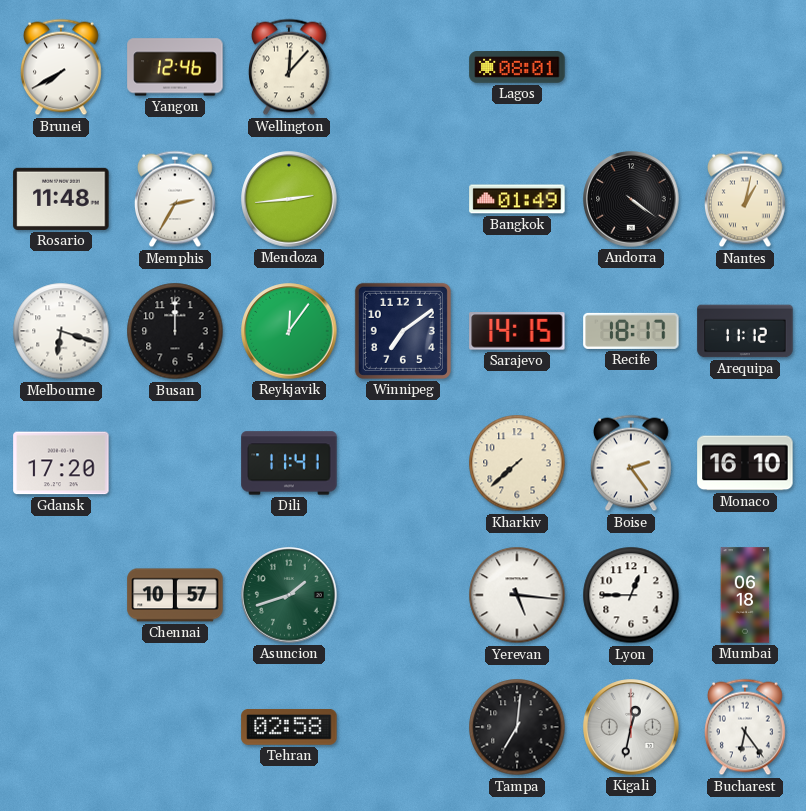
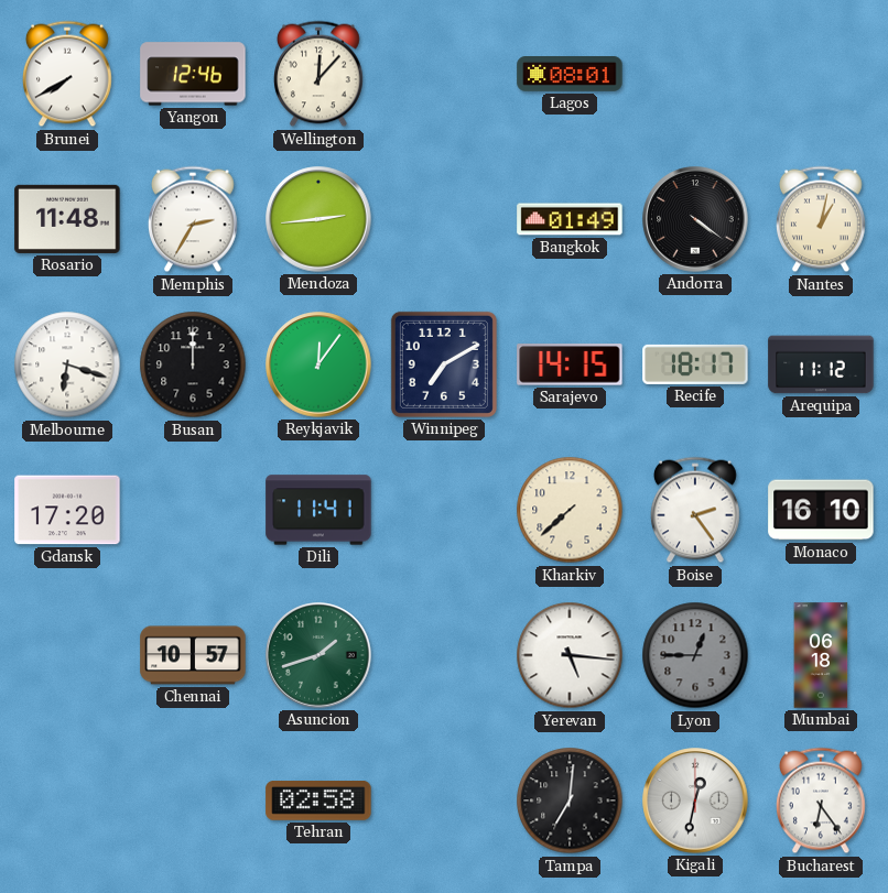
Winnipeg: 7:09 -> 7:10
Lyon dial: white -> grey
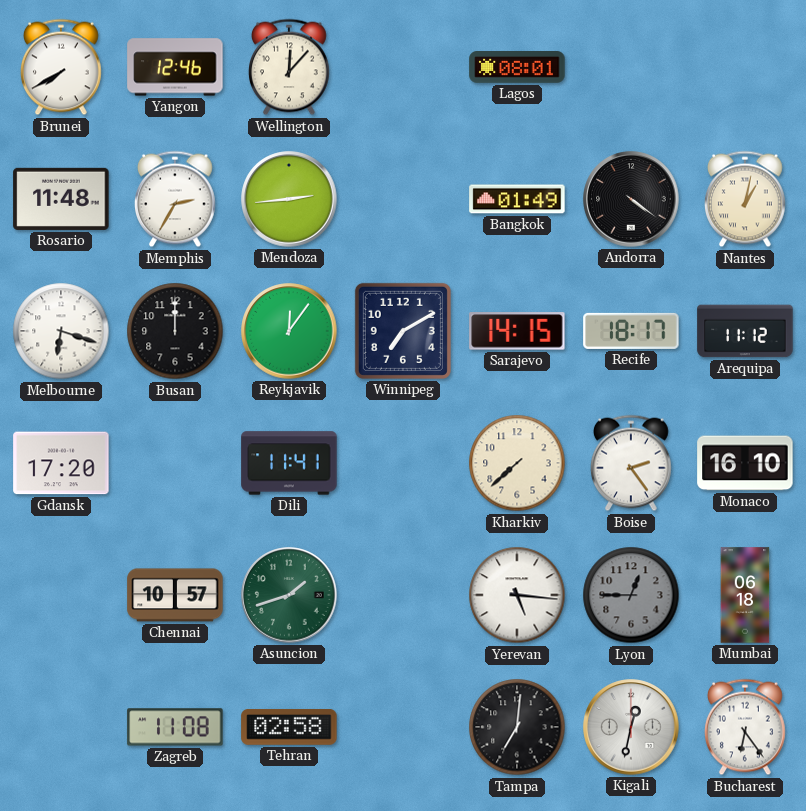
Zagreb: none -> 11:08
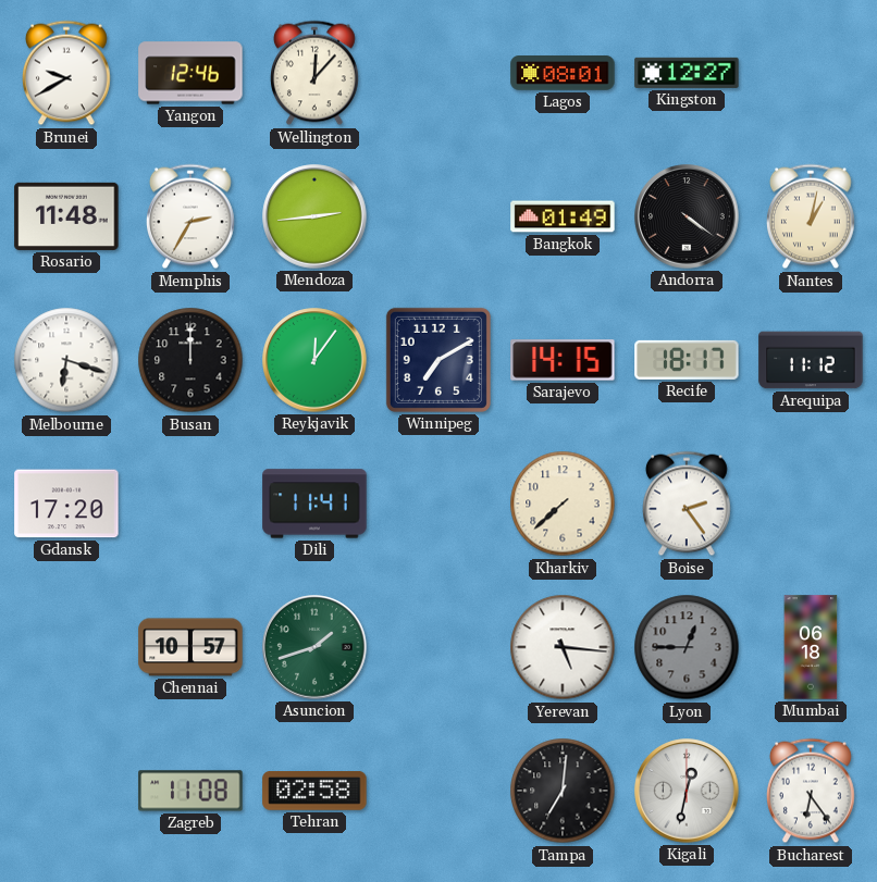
Brunei: 7:40 -> 9:40
Kingston: none -> 12:27
Monaco: 16:10 -> none
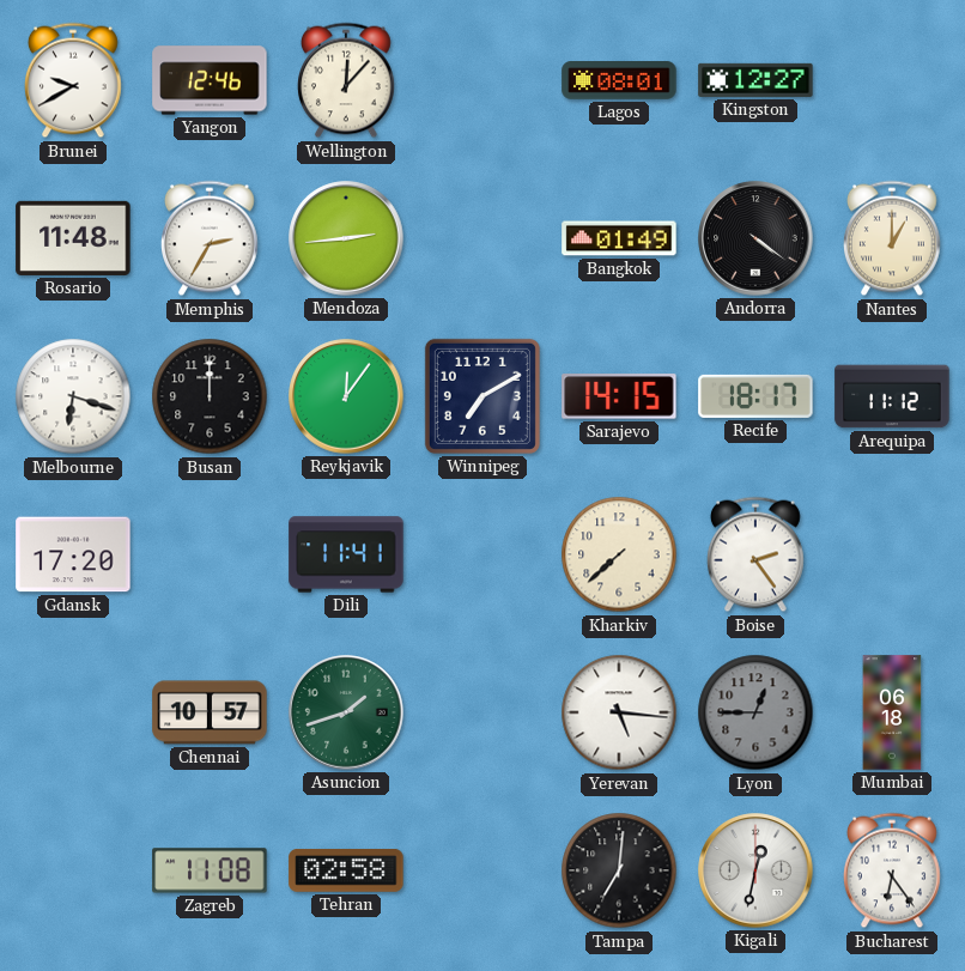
Nantes: 1:02 -> 1:00
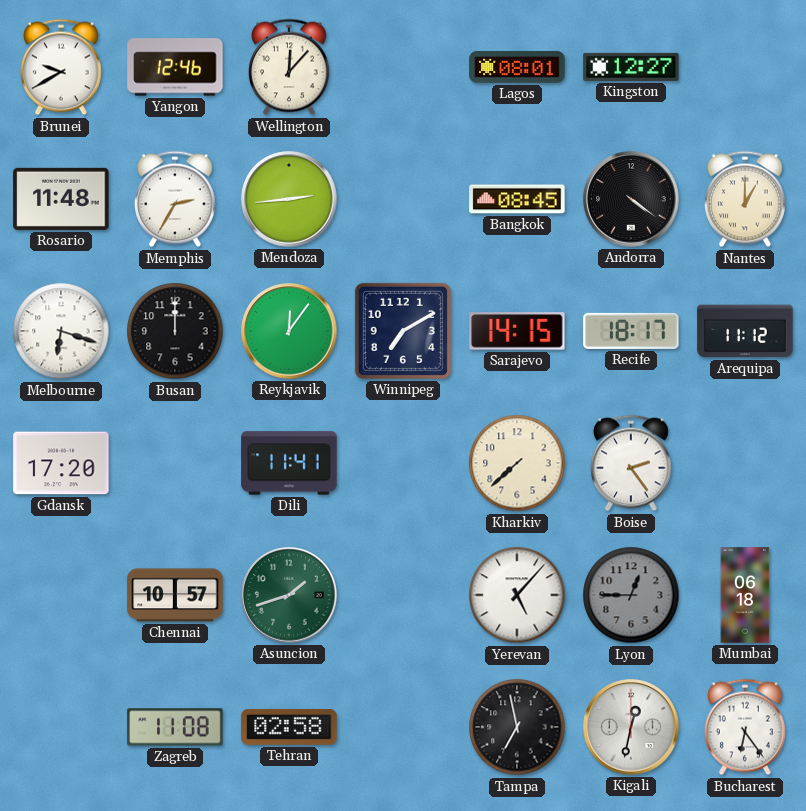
Bangkok: 01:49 -> 08:45
Yerevan: 5:16 -> 5:07
Tampa: 7:01 -> 6:58
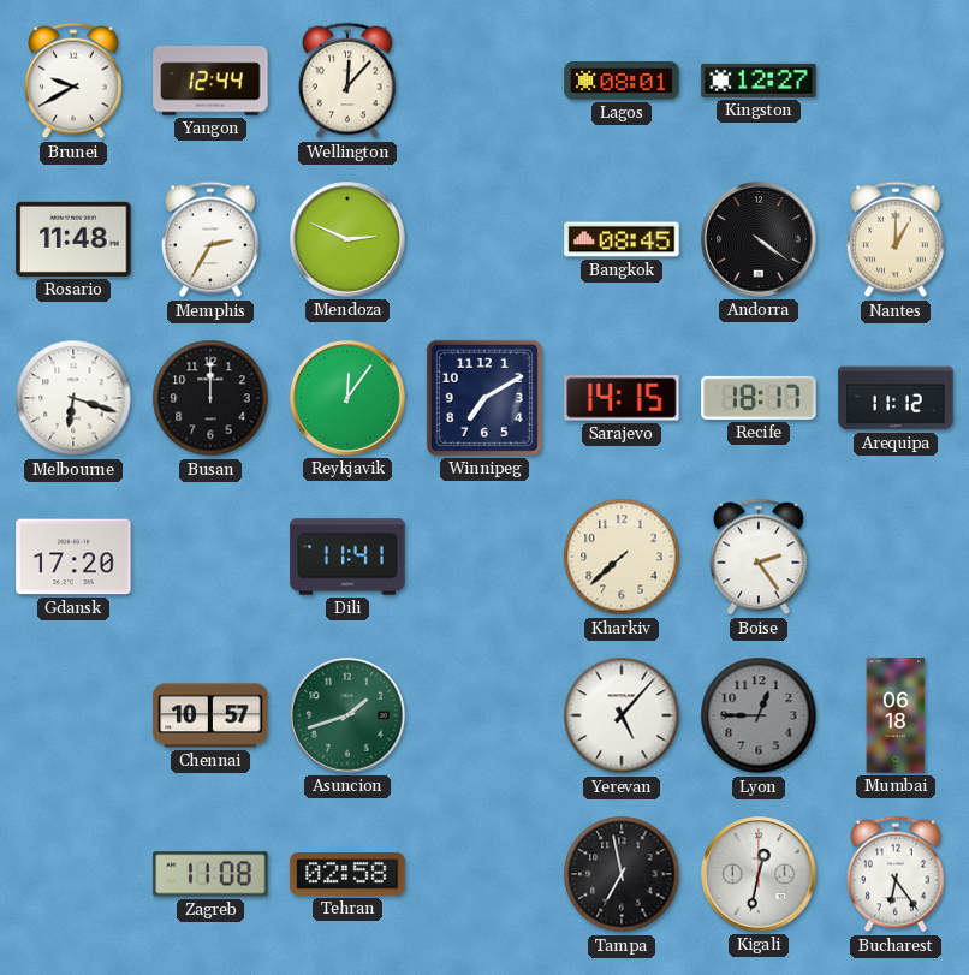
Yangon: 12:46 -> 12:44
Mendoza: 2:44 -> 2:49
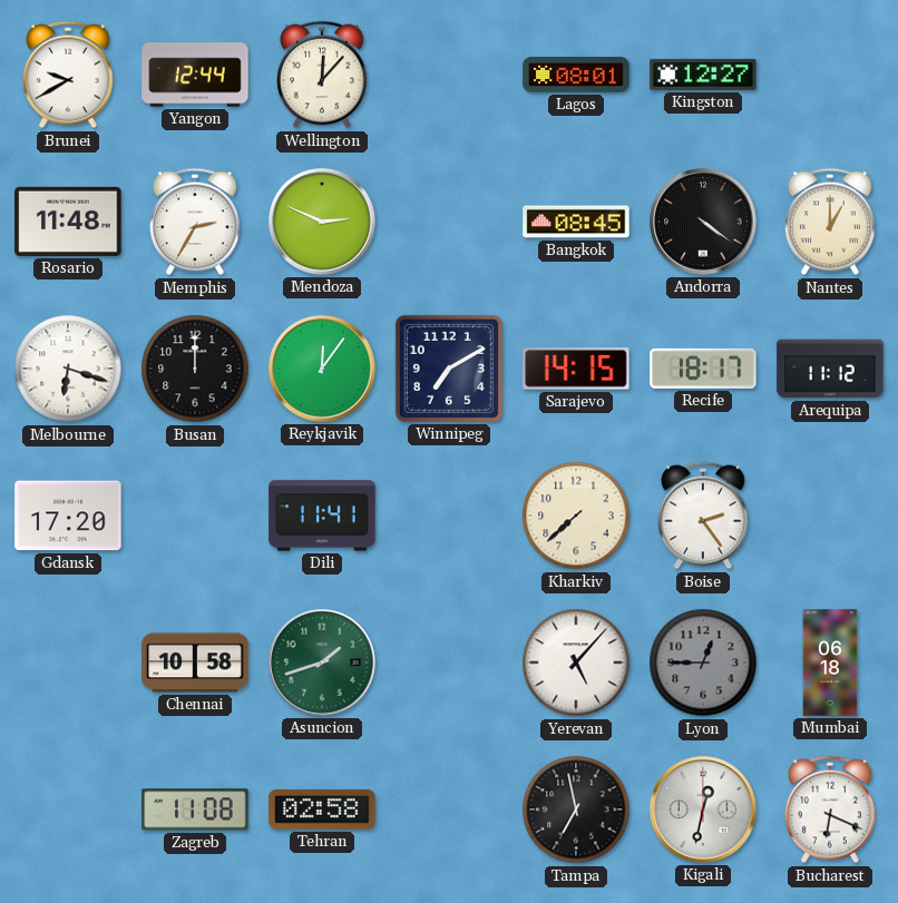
Chennai: 10:57 -> 10:58
Bucharest: 6:24 -> 6:19
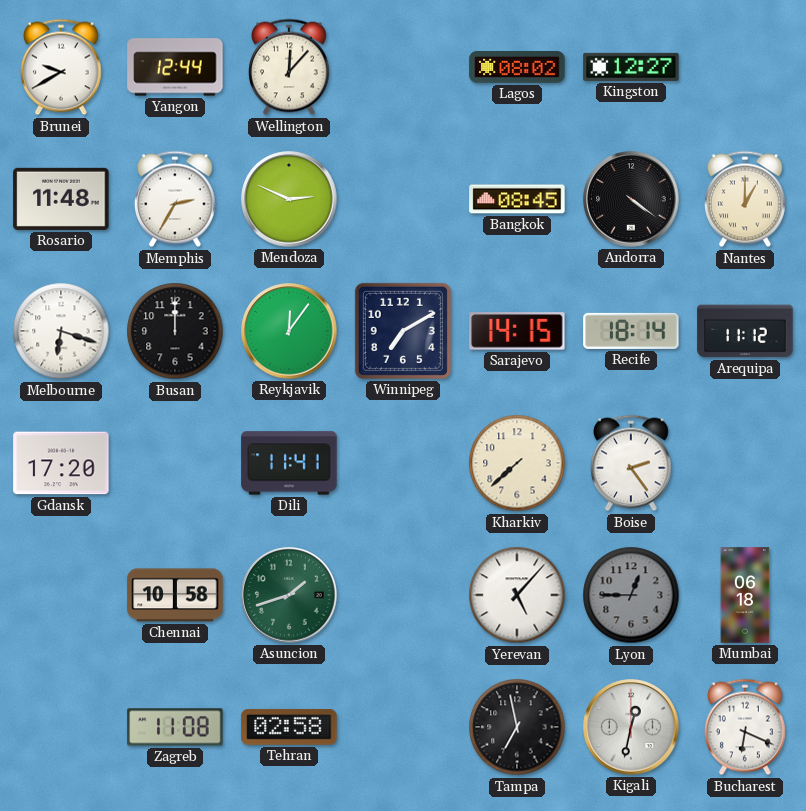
Lagos: 08:01 -> 08:02
Recife: 18:17 -> 18:14
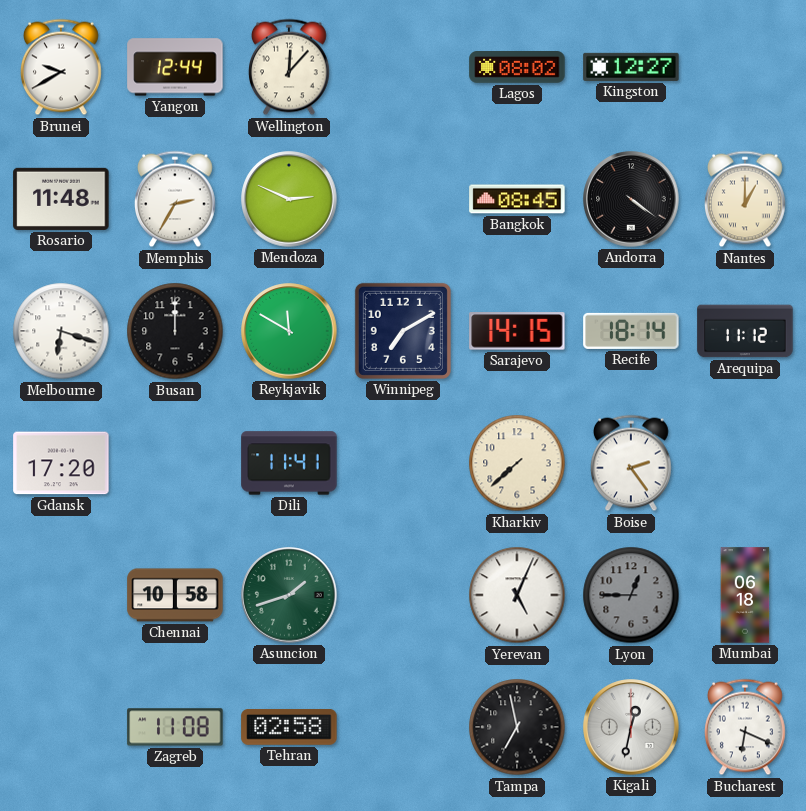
Reykjavik: 12:06 -> 11:50
Yerevan: 5:07 -> 5:04
